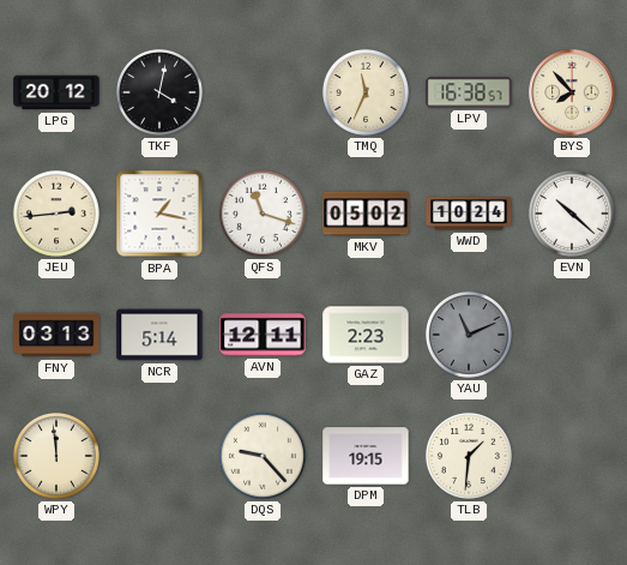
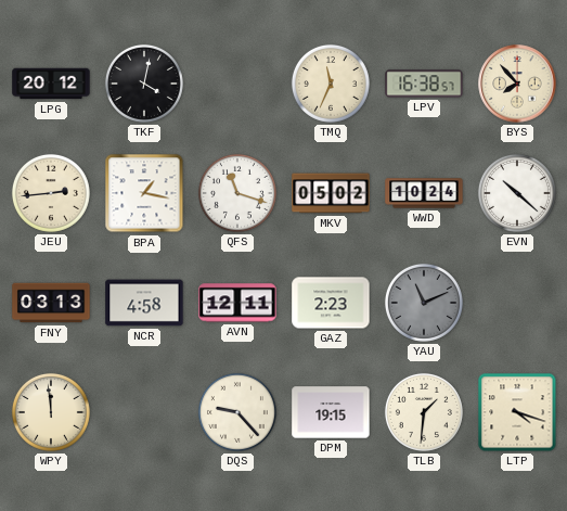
NCR: 5:14 -> 4:58
LTP: none -> 4:18
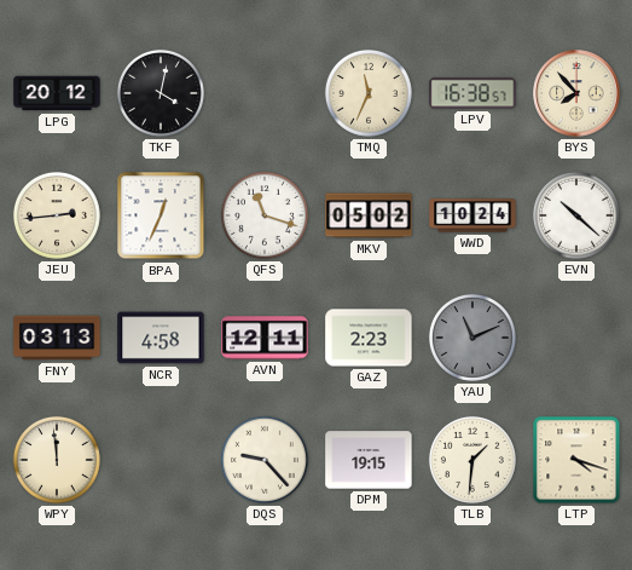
BPA: 1:17 -> 12:34
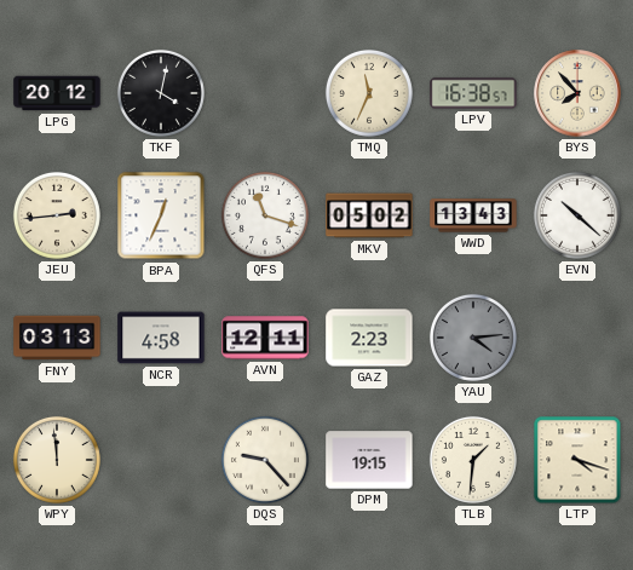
WWD: 10:24 -> 13:43
YAU: 11:11 -> 4:14
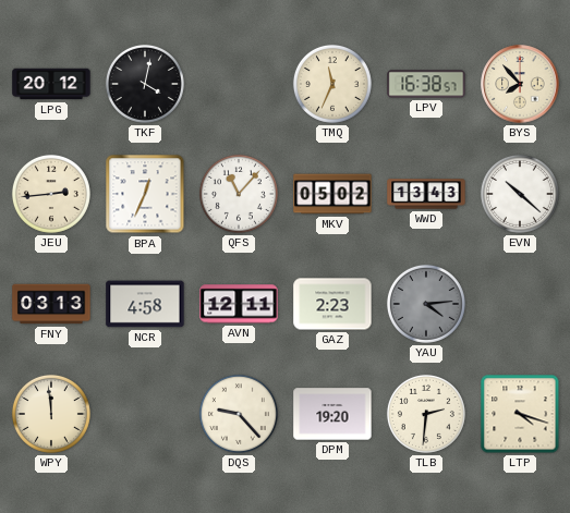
QFS: 11:18 -> 11:07
DPM: 19:15 -> 19:20
TLB: 1:31 -> 2:31
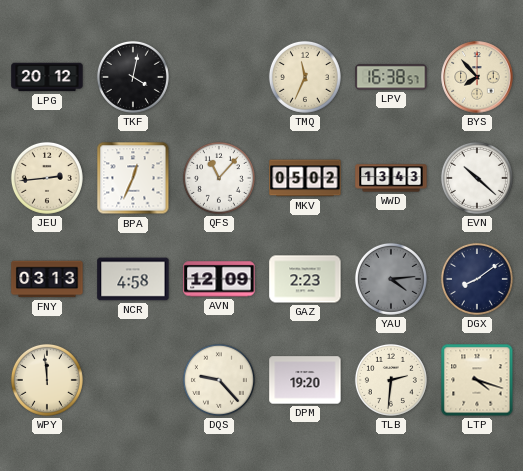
AVN: 12:11 -> 12:09
DGX: none -> 8:09
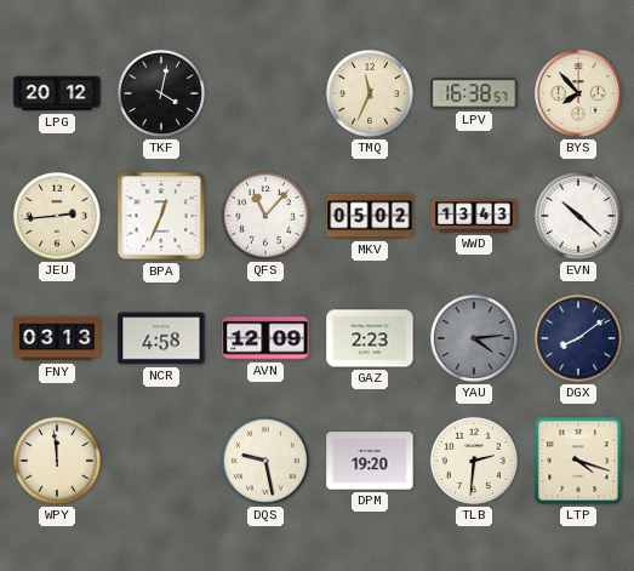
DQS: 9:23 -> 9:28
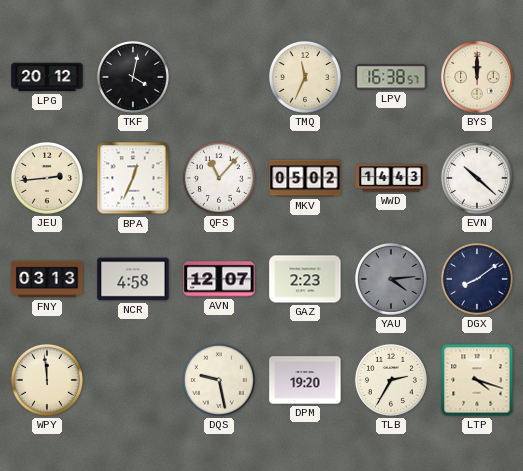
BYS: 7:53 -> 12:00
WWD: 13:43 -> 14:43
AVN: 12:09 -> 12:07
TLB: 2:31 -> 2:35
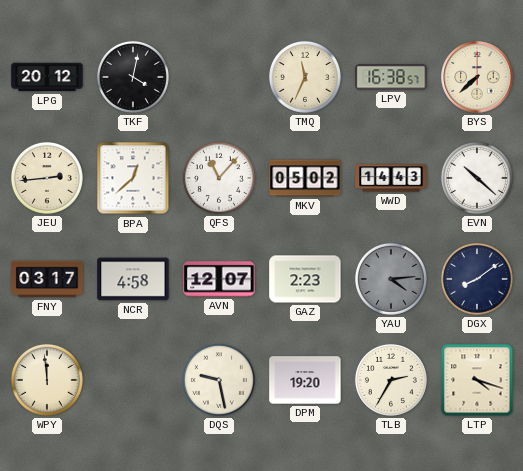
BYS: 12:00 -> 7:38
BPA: 12:34 -> 12:38
FNY: 03:13 -> 03:17
